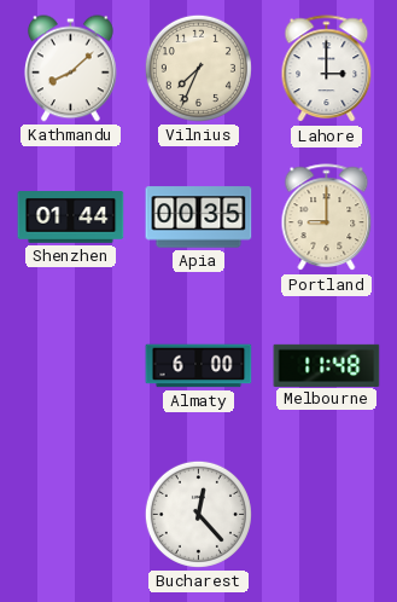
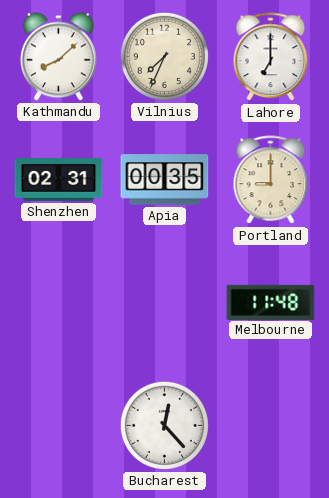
Lahore: 3:00 -> 7:00
Shenzhen: 01:44 -> 02:31
Almaty: 6:00 -> none
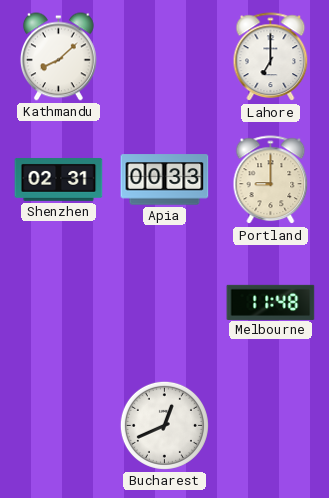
Vilnius: 7:34 -> none
Apia: 00:35 -> 00:33
Bucharest: 12:23 -> 12:41
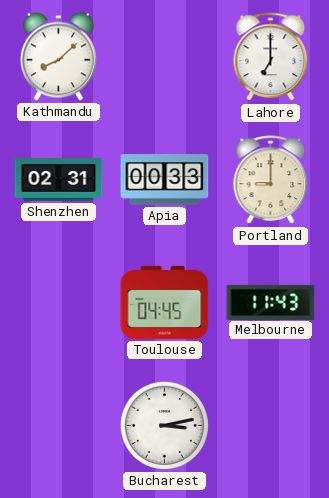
Toulouse: none -> 04:45
Melbourne: 11:48 -> 11:43
Bucharest: 12:41 -> 3:13
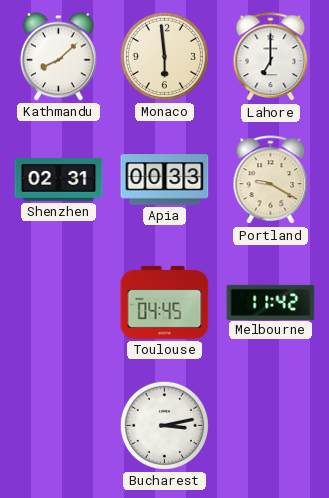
Monaco: none -> 5:59
Portland: 9:00 -> 9:20
Melbourne: 11:43 -> 11:42
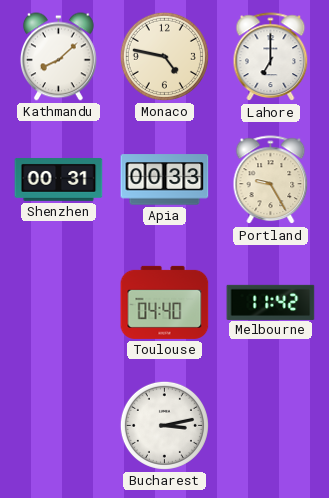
Monaco: 5:59 -> 4:47
Shenzhen: 02:31 -> 00:31
Portland: 9:20 -> 9:25
Toulouse: 04:45 -> 04:40
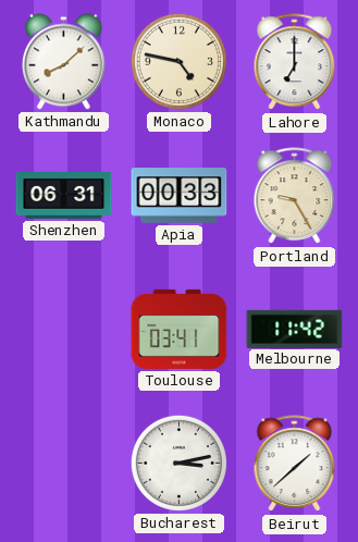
Shenzhen: 00:31 -> 06:31
Toulouse: 04:40 -> 03:41
Beirut: none -> 1:38
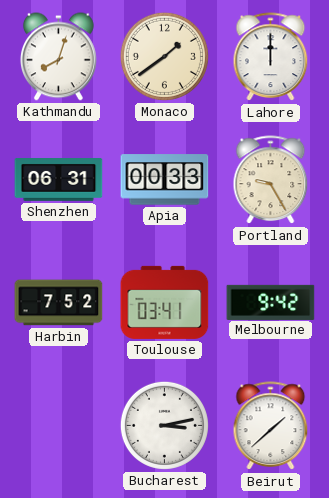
Kathmandu: 8:08 -> 8:03
Monaco: 4:47 -> 1:39
Lahore: 7:00 -> 12:00
Harbin: none -> 7:52
Melbourne: 11:42 -> 9:42
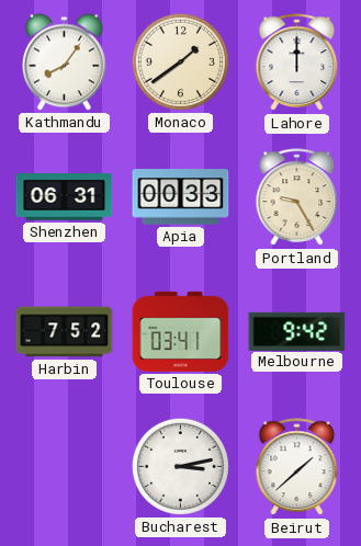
Kathmandu: 8:03 -> 8:06
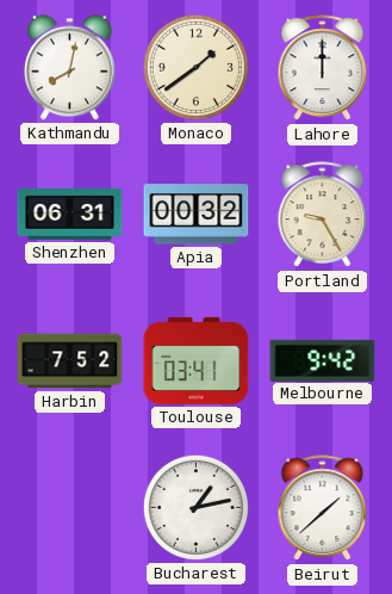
Kathmandu: 8:06 -> 8:02
Apia: 00:33 -> 00:32
Bucharest: 3:13 -> 1:13
